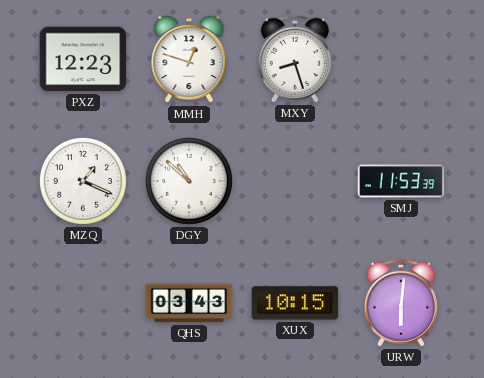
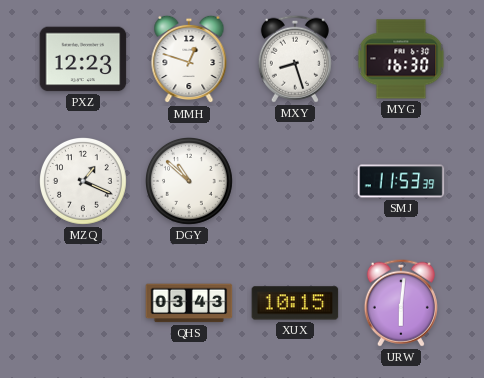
MYG: none -> 16:30
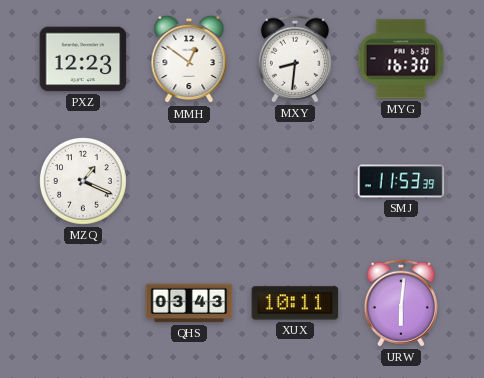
MMH: 12:48 -> 12:51
MXY: 8:27 -> 8:31
DGY: 10:52 -> none
XUX: 10:15 -> 10:11
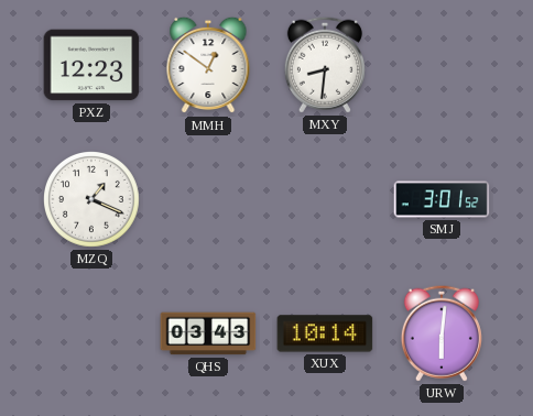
MYG: 16:30 -> none
SMJ: 11:53 -> 3:01
XUX: 10:11 -> 10:14
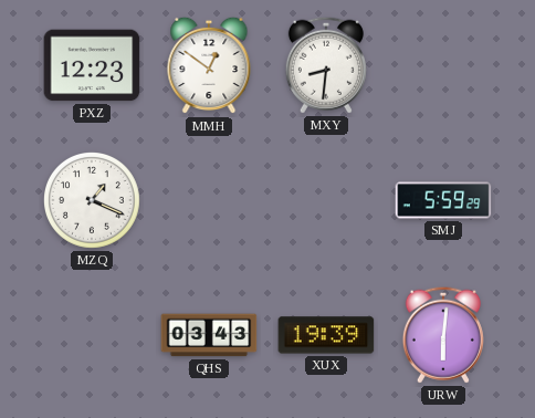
SMJ: 3:01 -> 5:59
XUX: 10:14 -> 19:39
